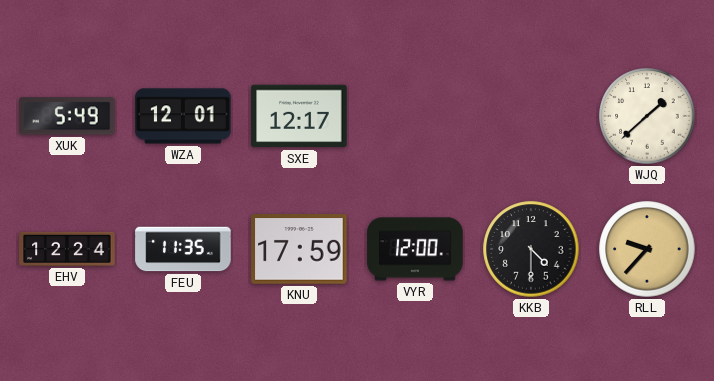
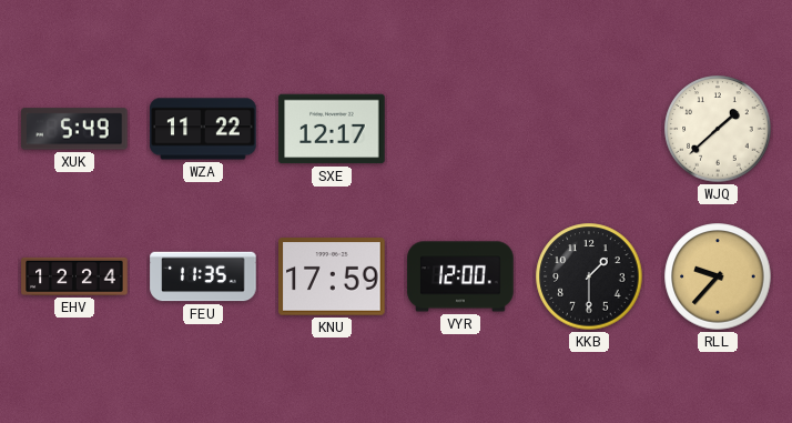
WZA: 12:01 -> 11:22
KKB: 4:30 -> 1:30
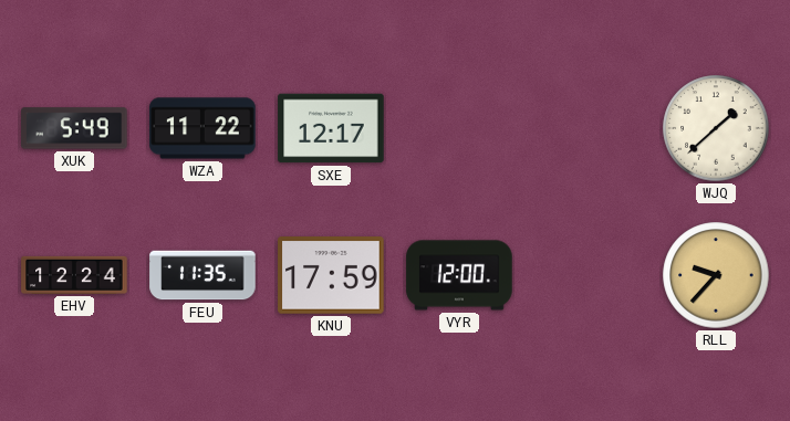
KKB: 1:30 -> none
